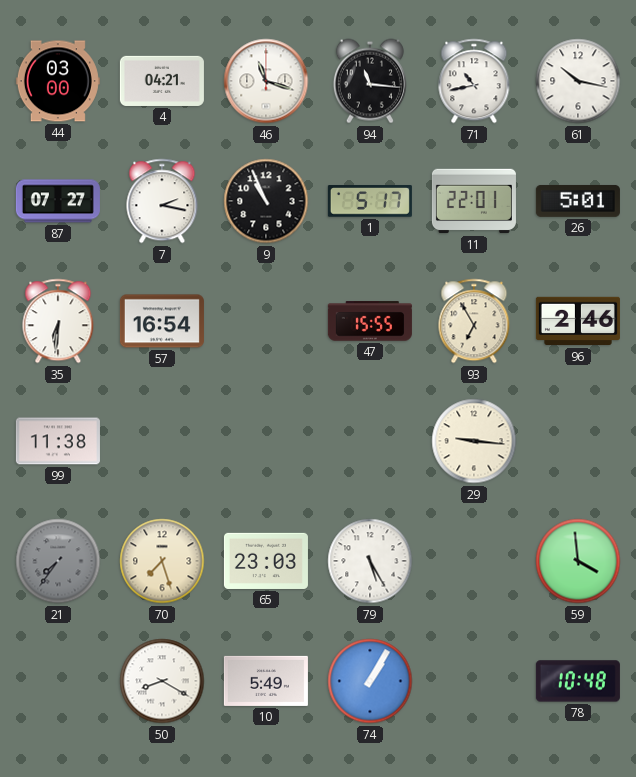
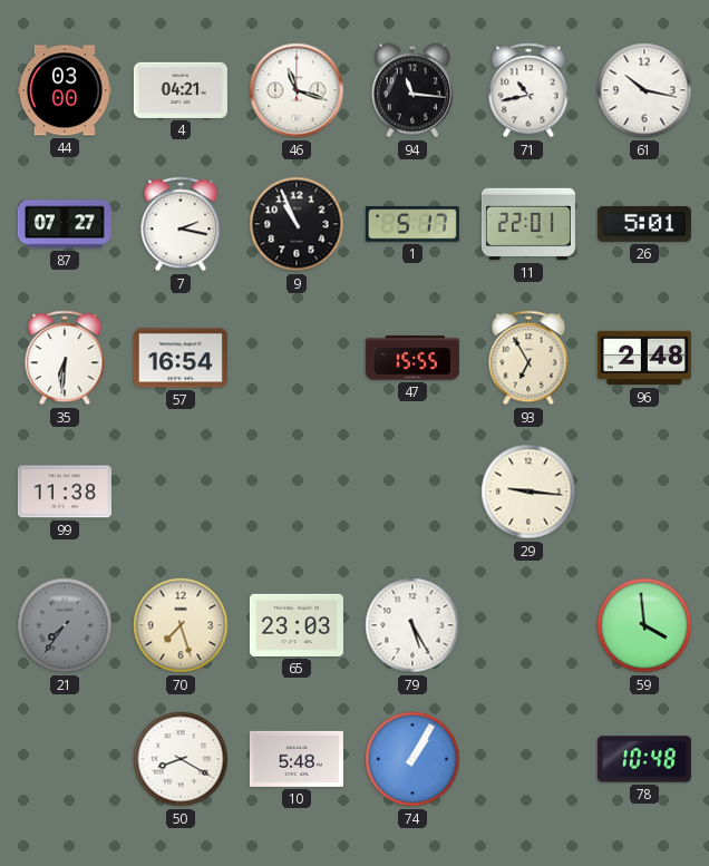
96: 2:46 -> 2:48
10: 5:49 -> 5:48
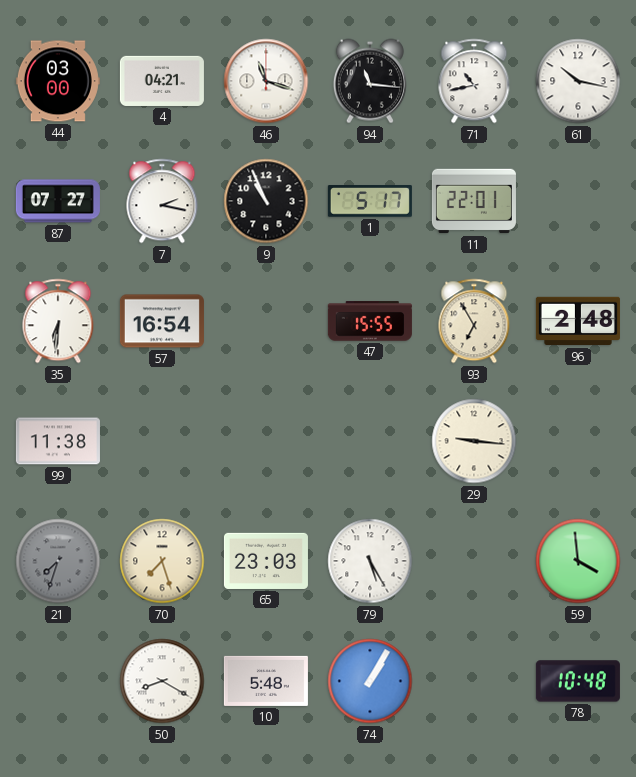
26: 5:01 -> none
21: 7:36 -> 7:33
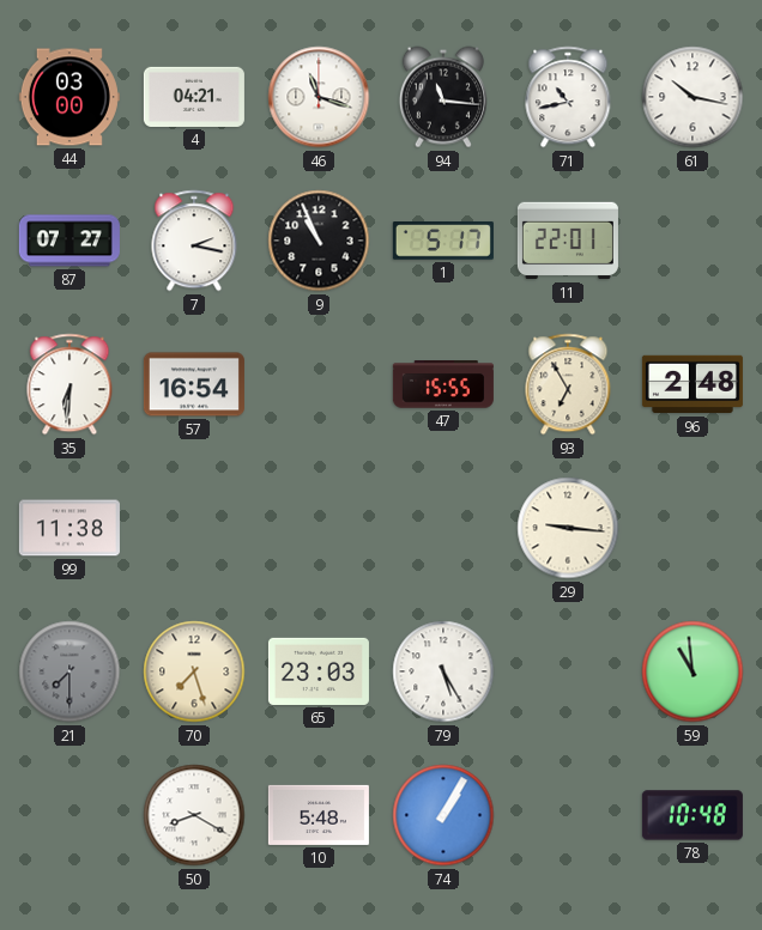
21: 7:33 -> 7:30
59: 3:59 -> 10:59
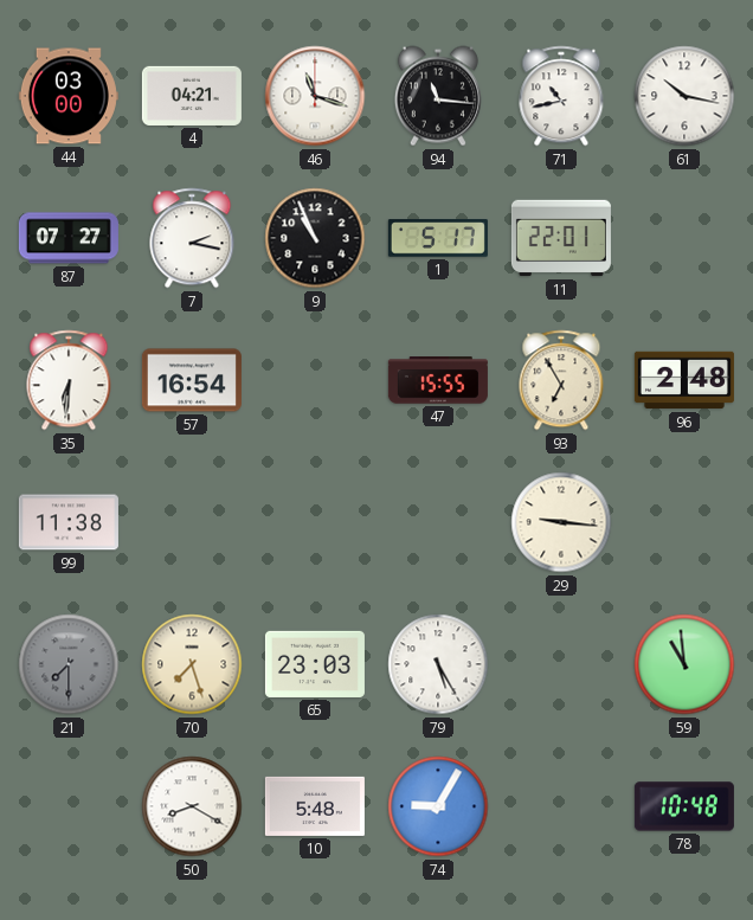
74: 1:05 -> 9:05
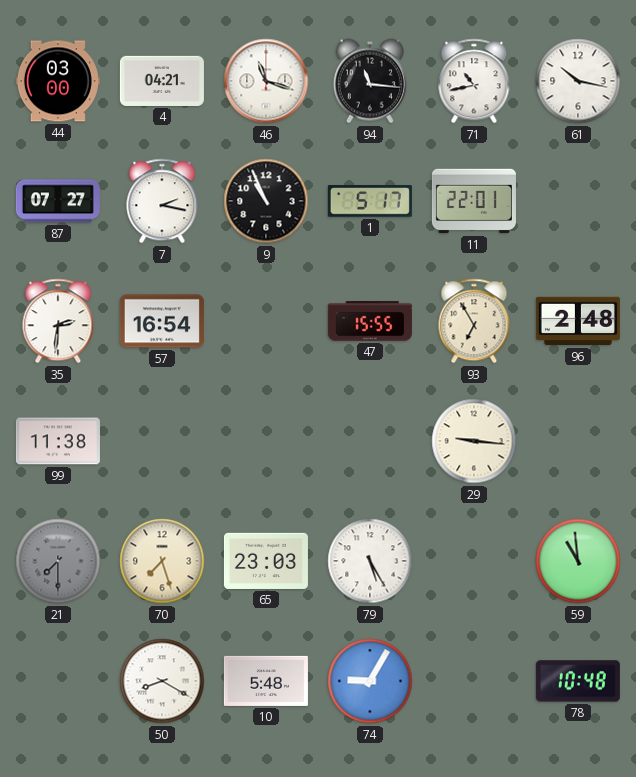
35: 6:31 -> 2:31
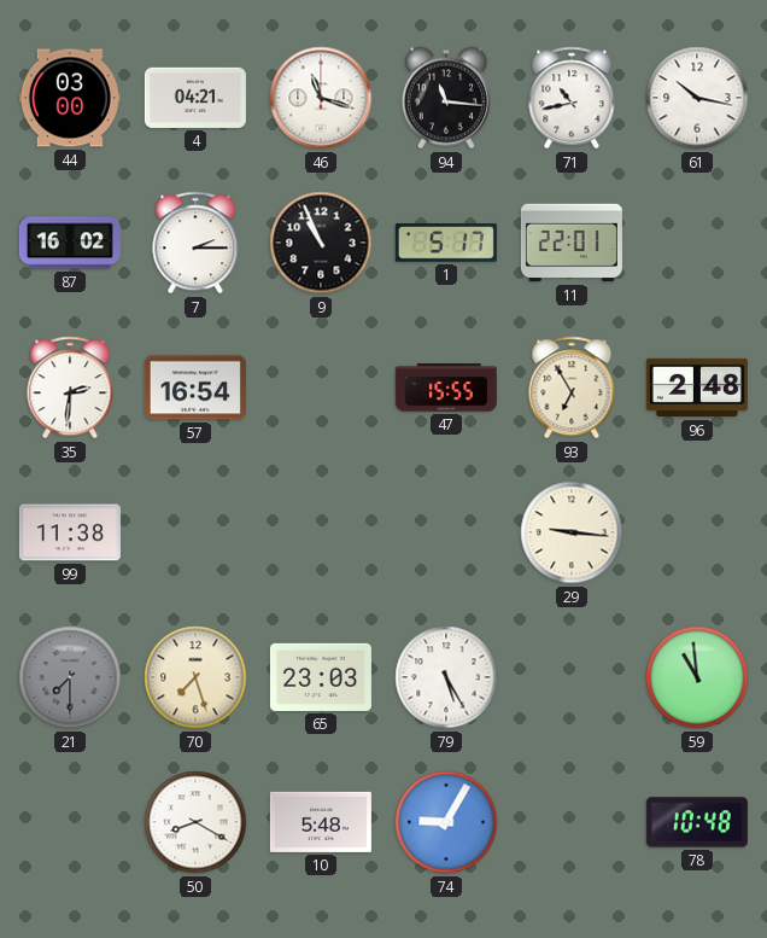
87: 07:27 -> 16:02
7: 2:17 -> 2:15
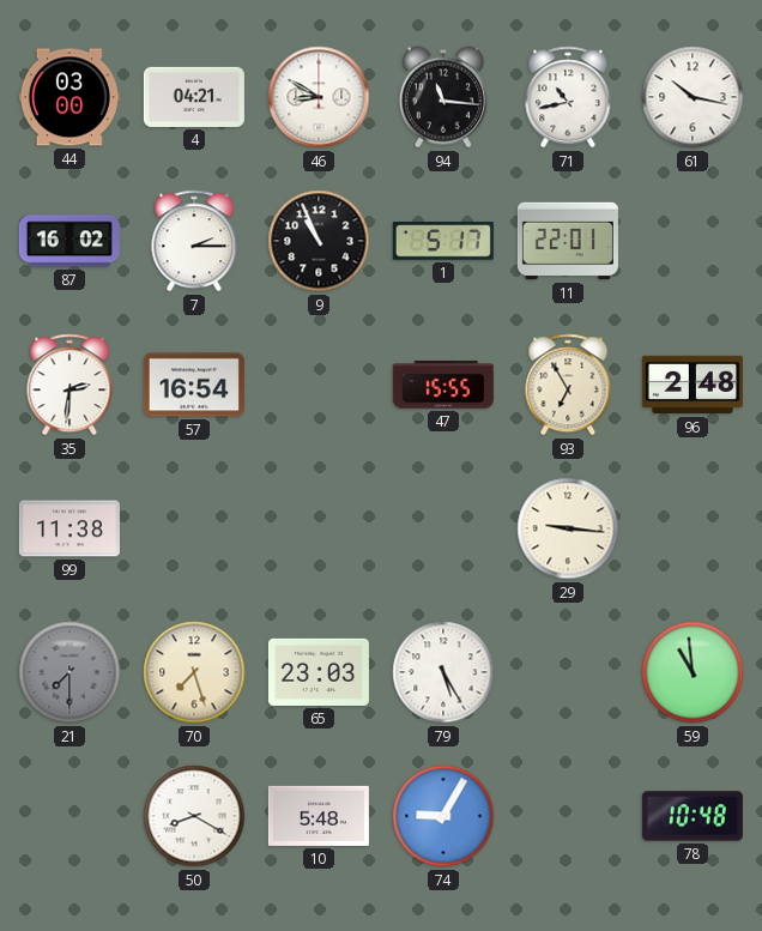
46: 11:18 -> 8:50
